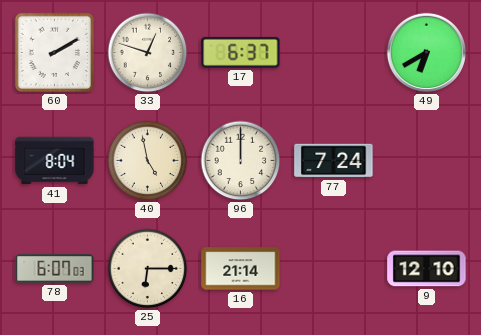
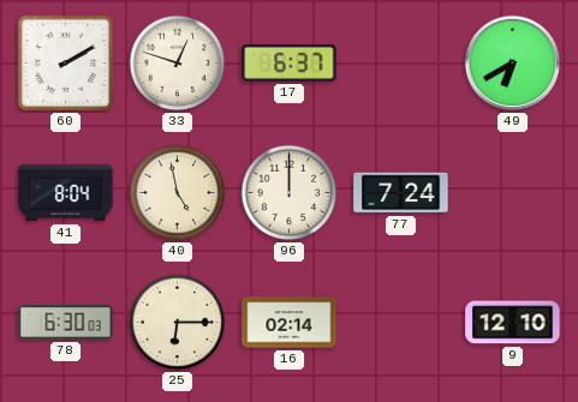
78: 6:07 -> 6:30
16: 21:14 -> 02:14
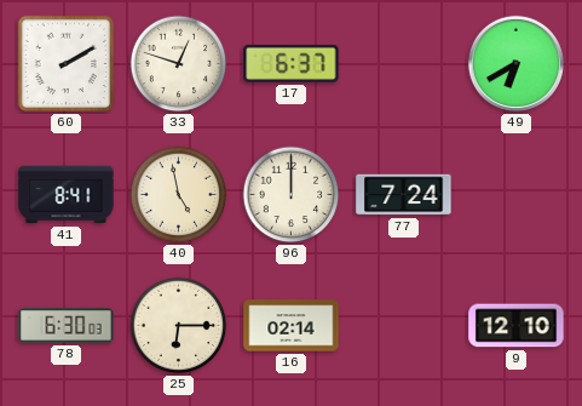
41: 8:04 -> 8:41
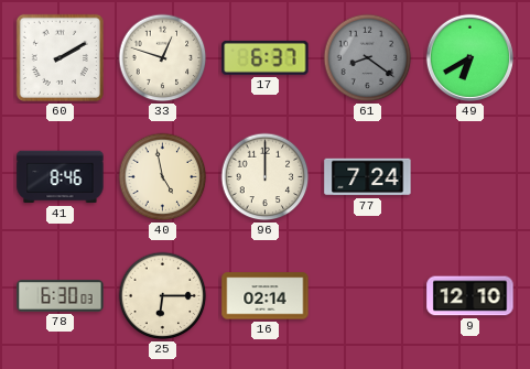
61: none -> 8:21
41: 8:41 -> 8:46
